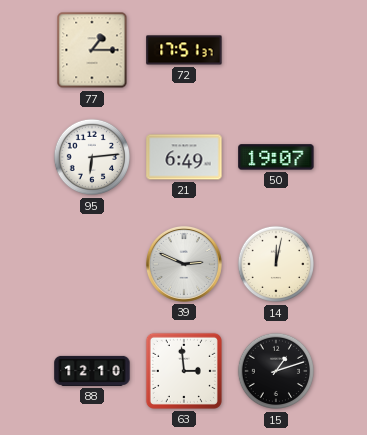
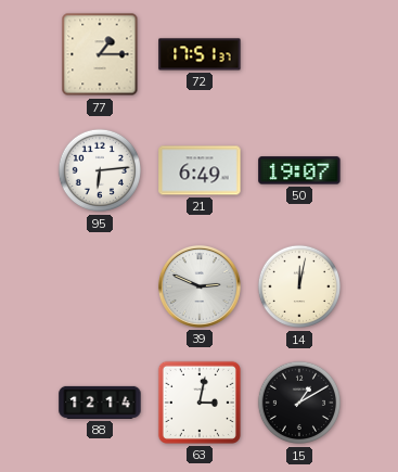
88: 12:10 -> 12:14
63: 2:59 -> 3:02
15: 1:12 -> 1:10
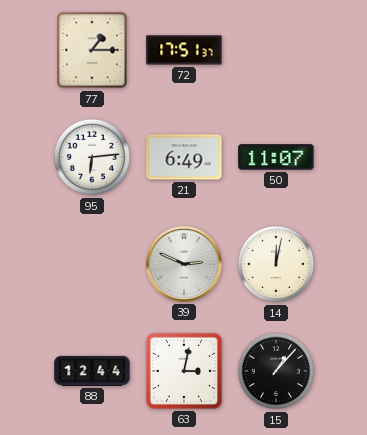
50: 19:07 -> 11:07
88: 12:14 -> 12:44
15: 1:10 -> 1:07
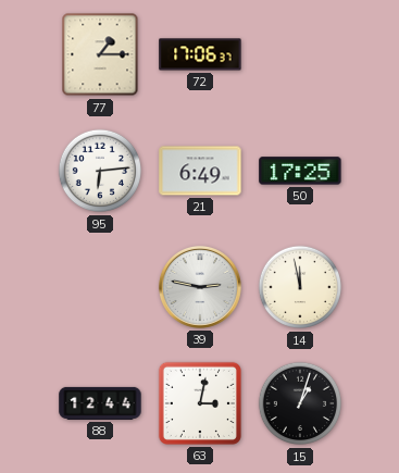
72: 17:51 -> 17:06
50: 11:07 -> 17:25
39: 2:49 -> 2:47
14: 12:02 -> 11:58
15: 1:07 -> 1:03
